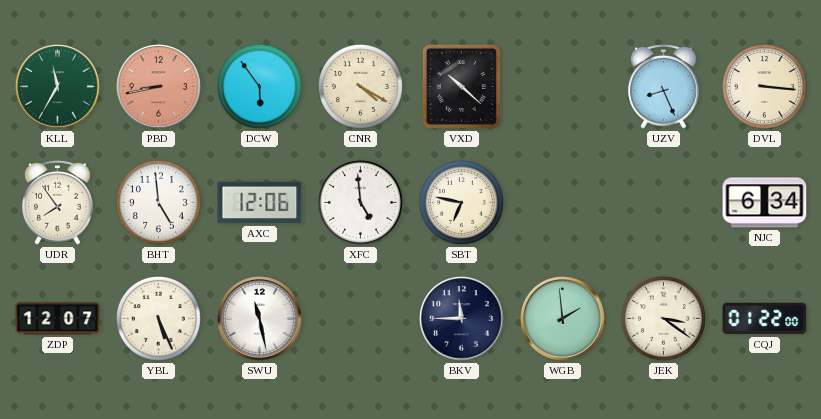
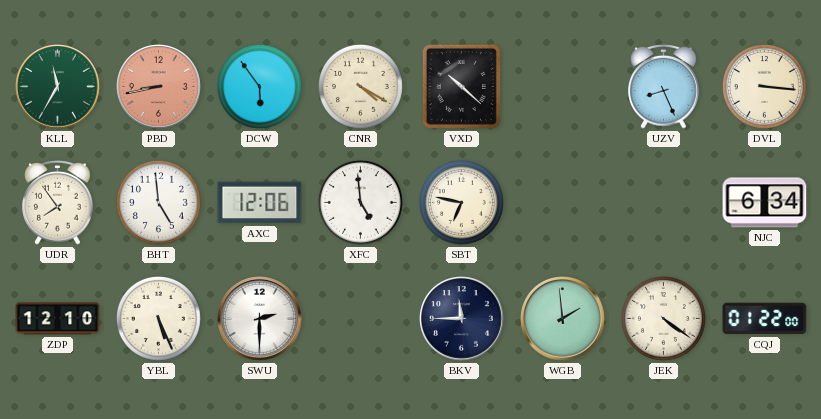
ZDP: 12:07 -> 12:10
SWU: 11:28 -> 2:30
JEK: 3:21 -> 4:21
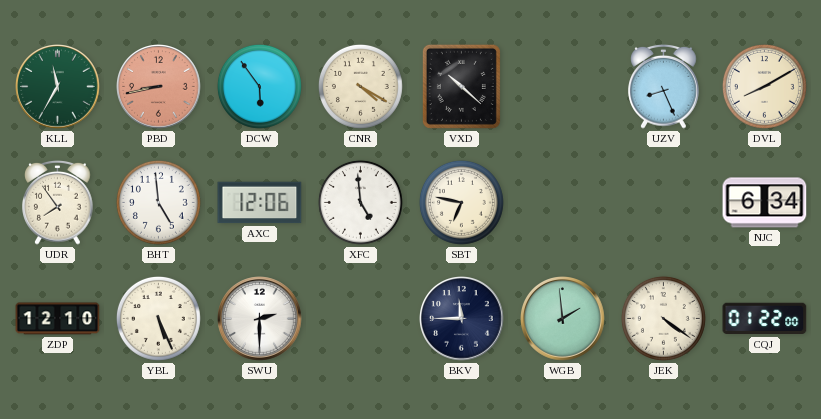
DVL: 3:16 -> 8:10
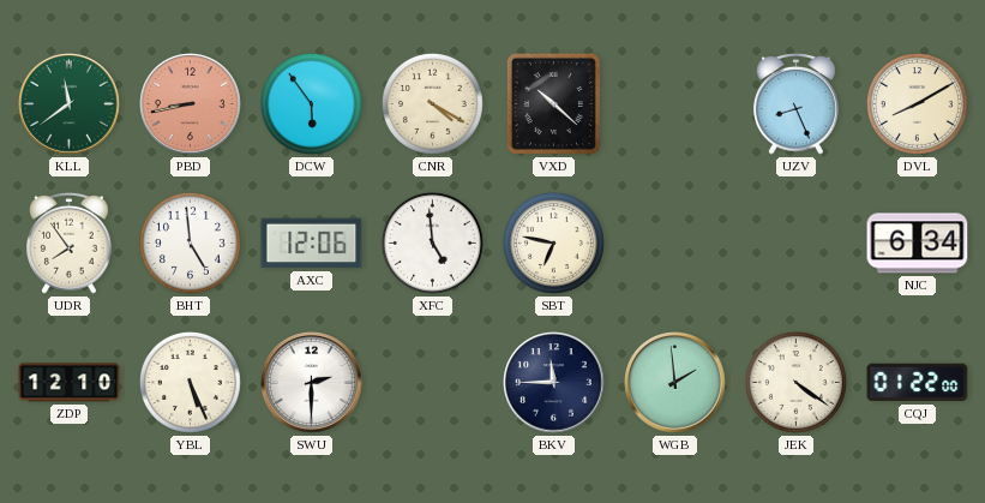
KLL: 11:35 -> 11:39
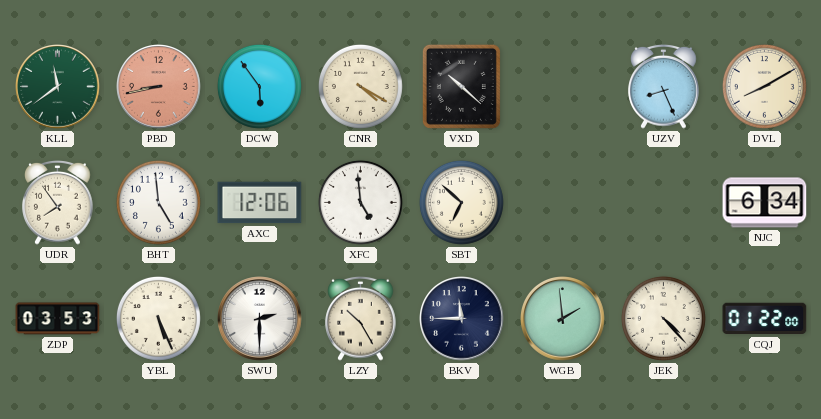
SBT: 6:47 -> 6:52
ZDP: 12:10 -> 03:53
LZY: none -> 10:25
JEK: 4:21 -> 4:23
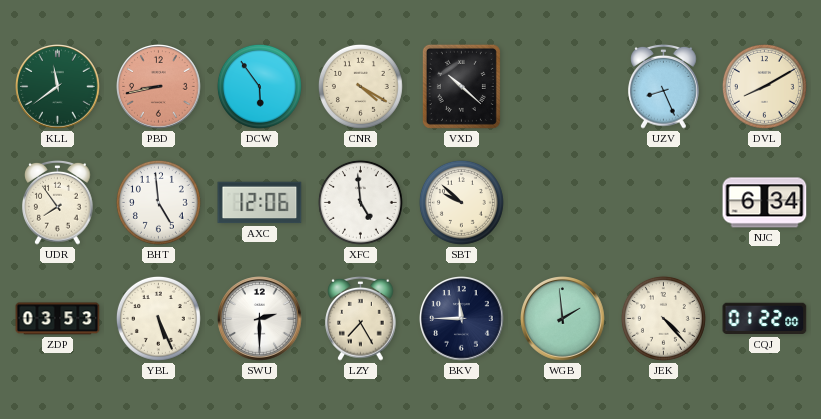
SBT: 6:52 -> 9:52
LZY: 10:25 -> 7:25
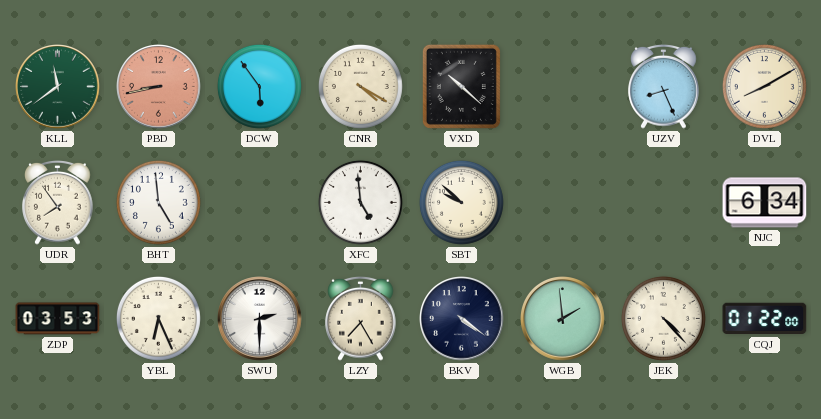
AXC: 12:06 -> none
YBL: 5:26 -> 6:26
BKV: 11:45 -> 4:21
